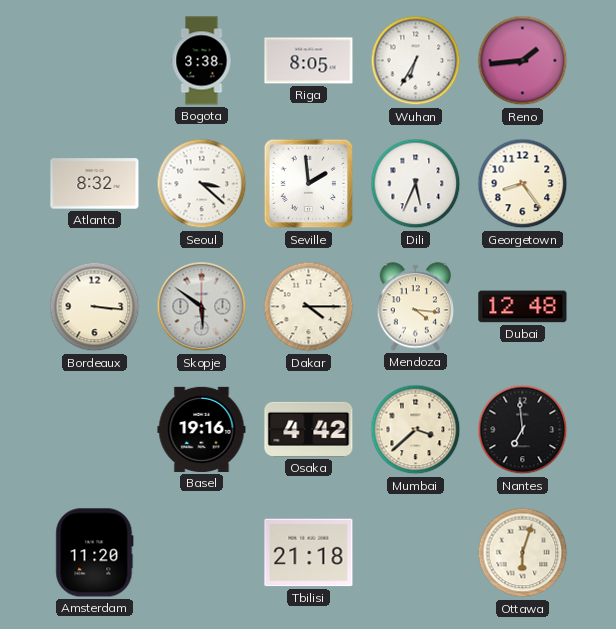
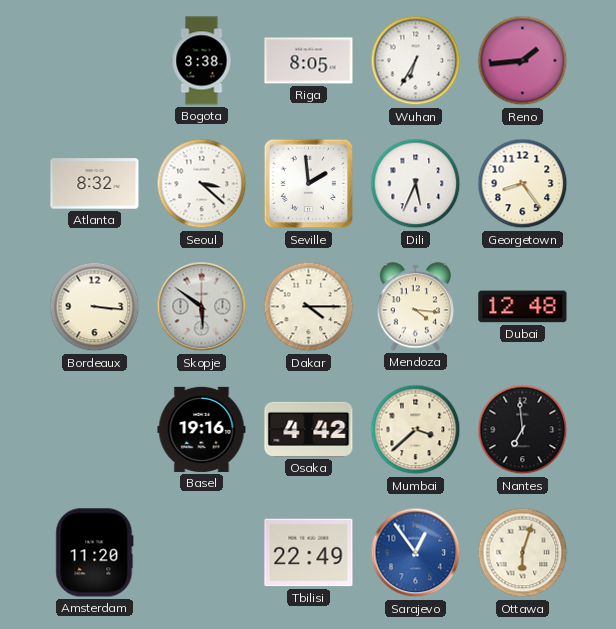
Tbilisi: 21:18 -> 22:49
Sarajevo: none -> 12:54
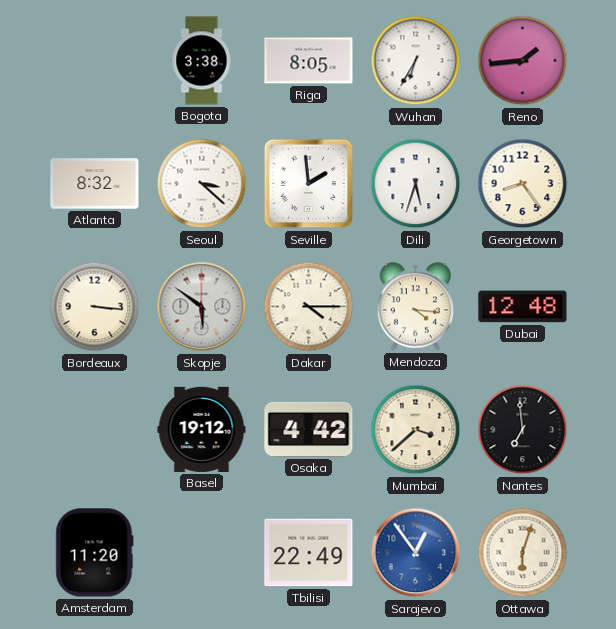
Dili: 5:34 -> 5:33
Basel: 19:16 -> 19:12
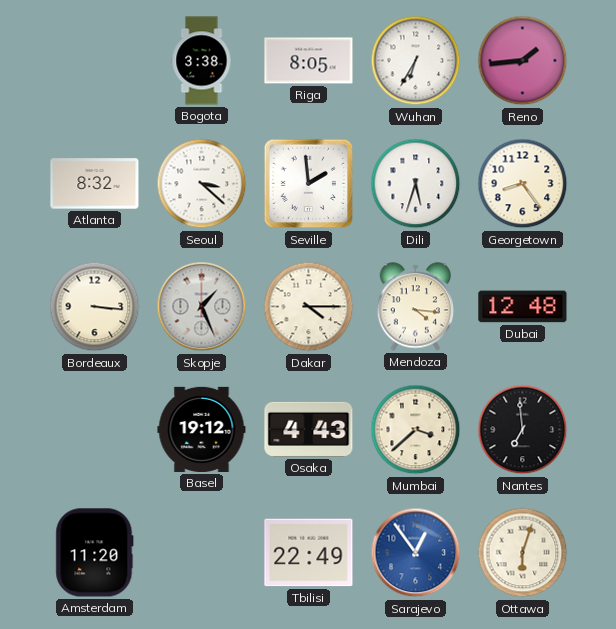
Skopje: 5:51 -> 1:26
Osaka: 4:42 -> 4:43
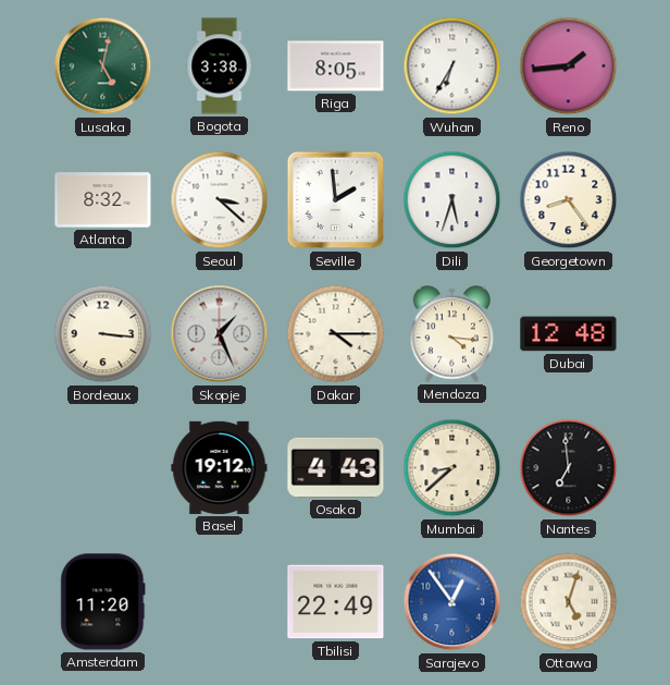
Lusaka: none -> 5:02
Mumbai: 3:38 -> 8:38
Ottawa: 6:03 -> 5:03
